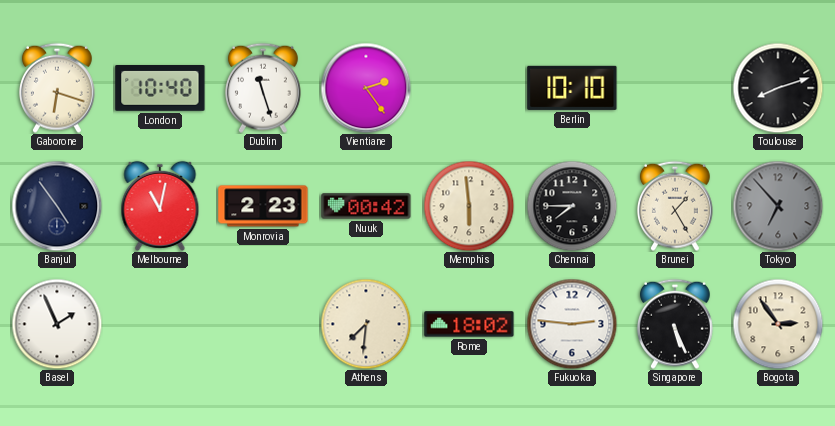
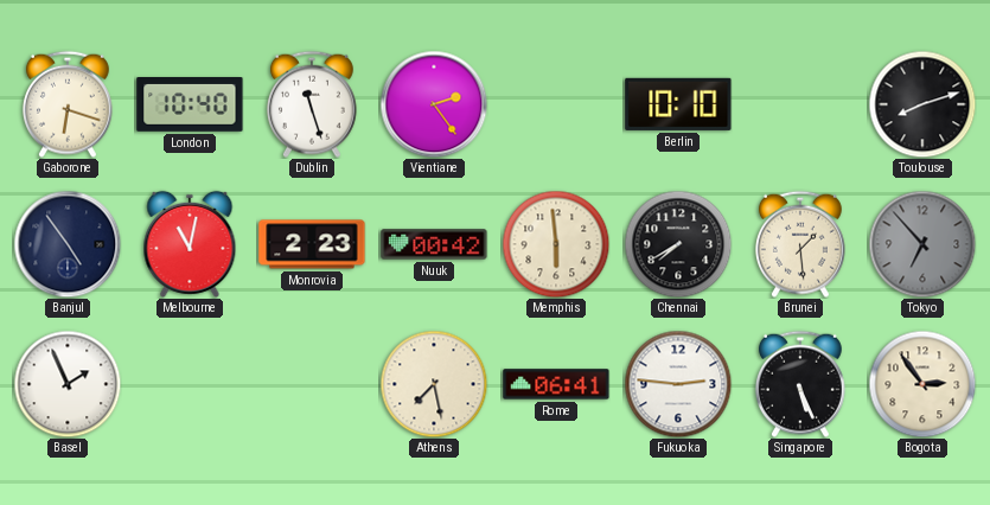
Chennai: 7:45 -> 7:40
Brunei: 1:25 -> 1:29
Athens: 7:31 -> 7:28
Rome: 18:02 -> 06:41
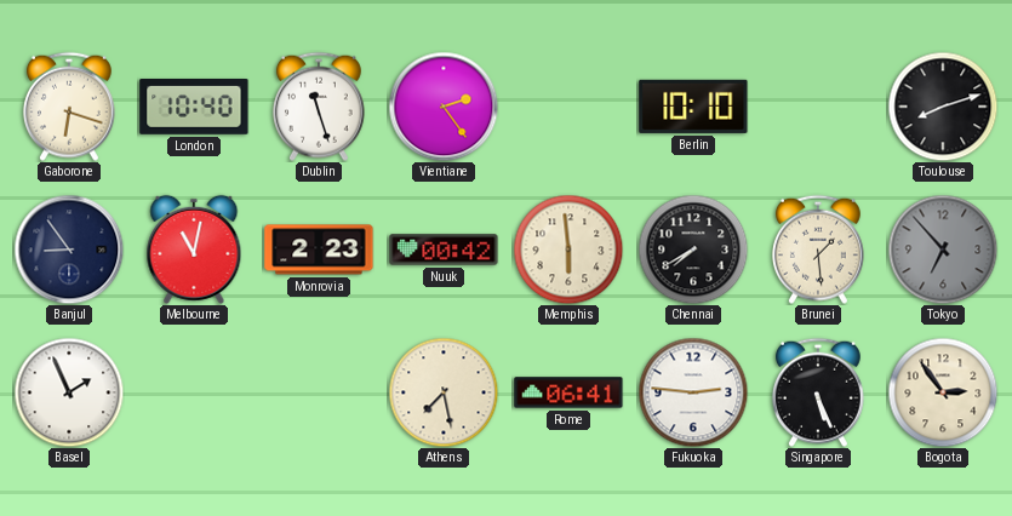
Banjul: 4:54 -> 8:54
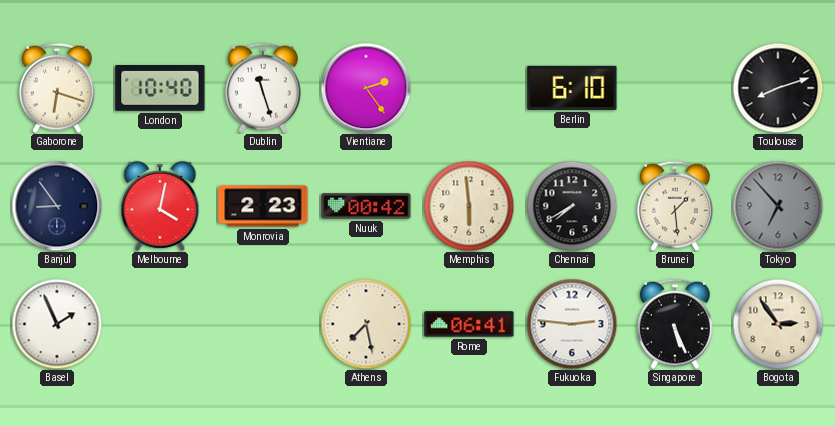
Berlin: 10:10 -> 6:10
Melbourne: 11:02 -> 4:02
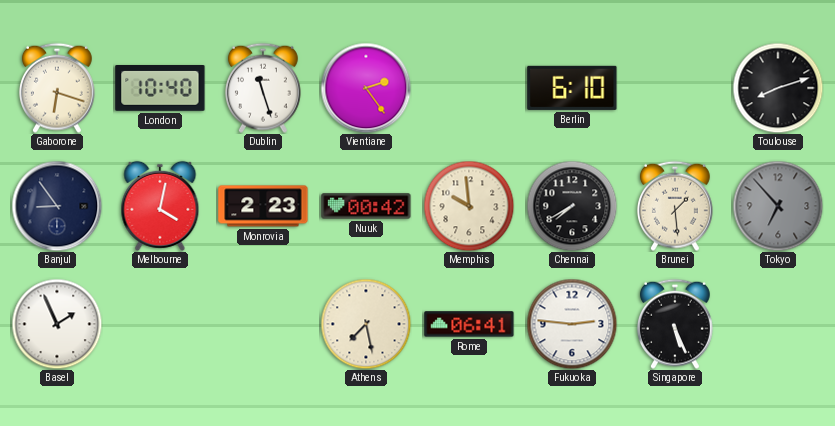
Memphis: 5:59 -> 9:59
Bogota: 2:54 -> none
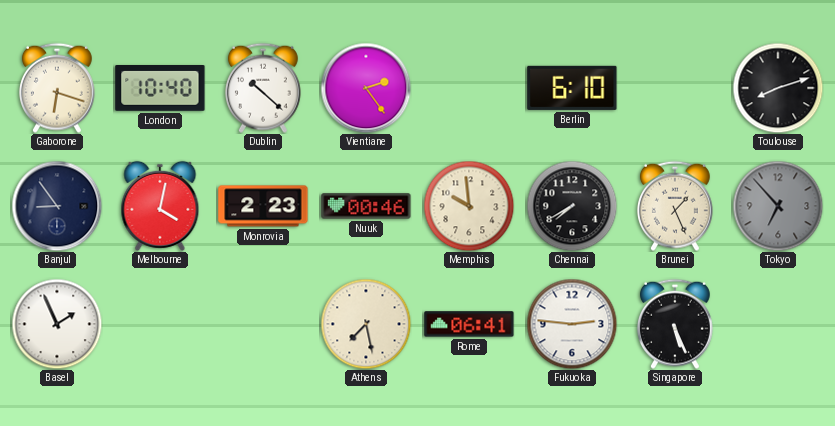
Dublin: 11:27 -> 10:22
Nuuk: 00:42 -> 00:46
Brunei: 1:29 -> 1:26
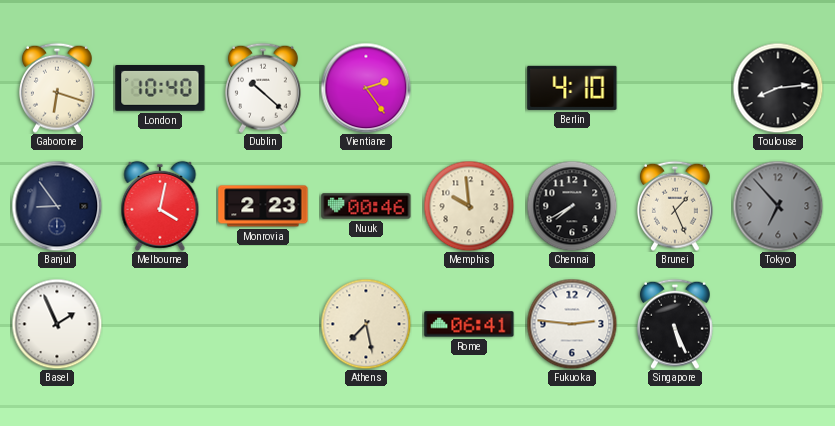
Berlin: 6:10 -> 4:10
Toulouse: 8:12 -> 8:14
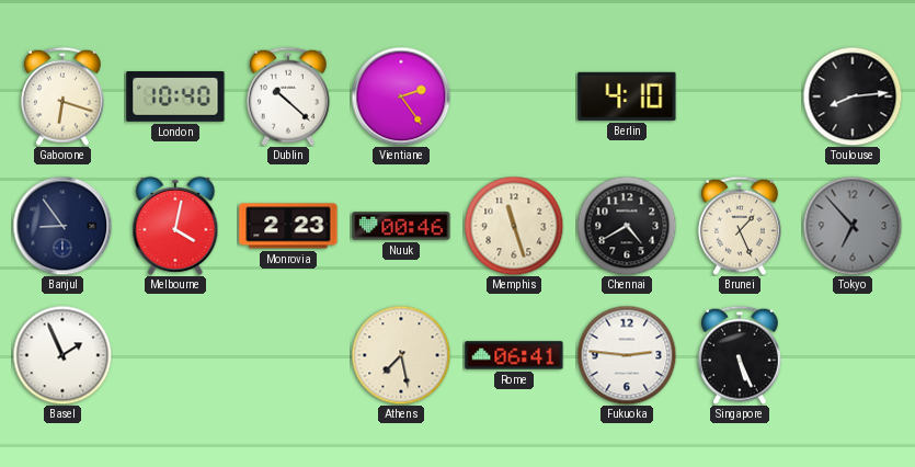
Memphis: 9:59 -> 11:27
Chennai: 7:40 -> 4:40
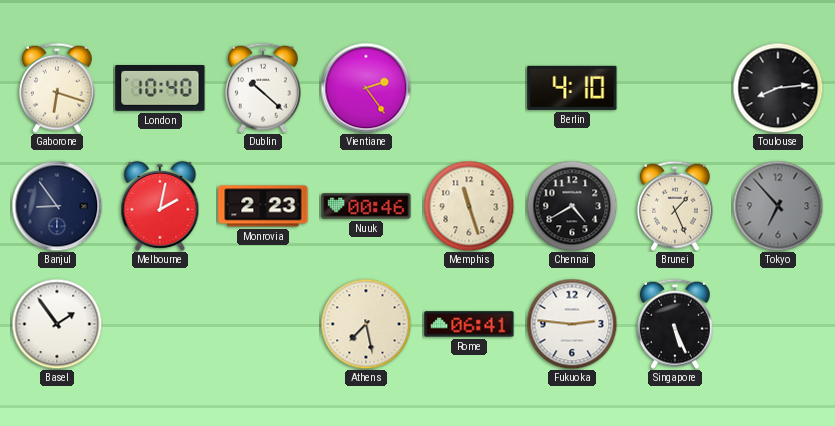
Melbourne: 4:02 -> 2:02
Basel: 1:56 -> 1:54
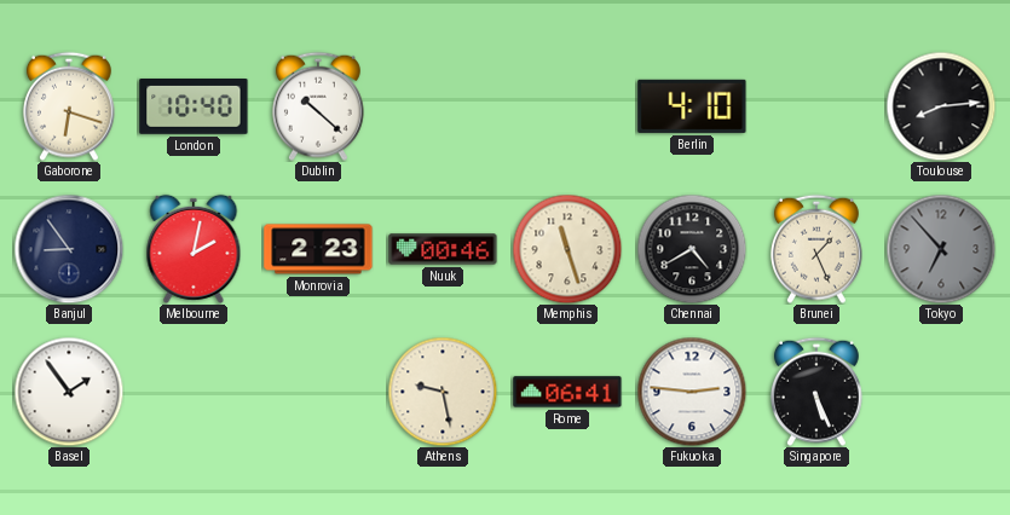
Vientiane: 2:24 -> none
Athens: 7:28 -> 9:28
